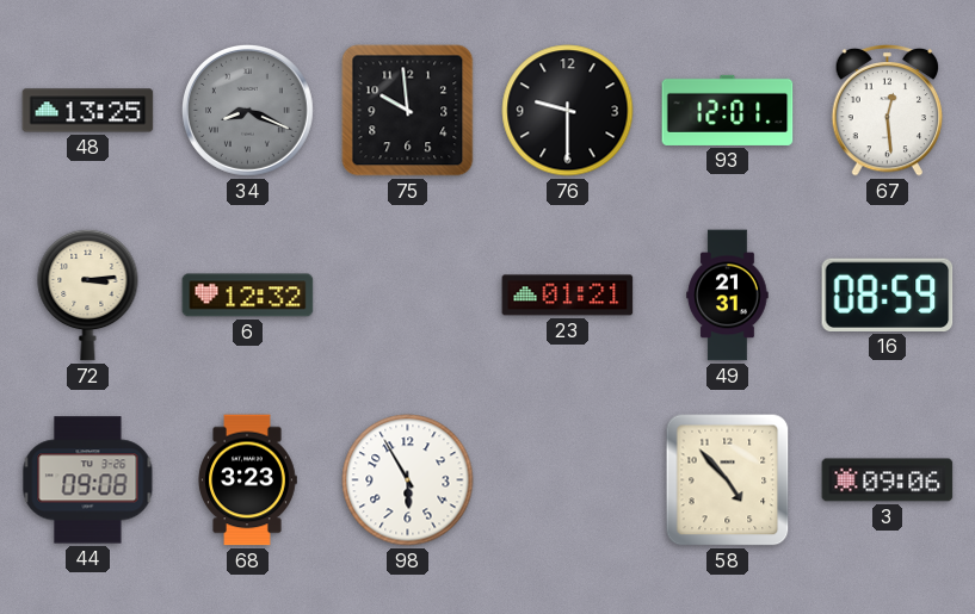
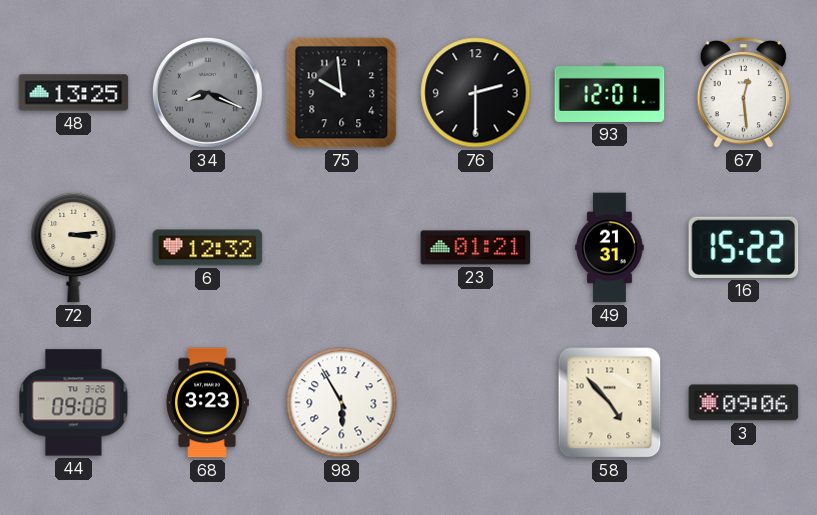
76: 9:30 -> 2:30
16: 08:59 -> 15:22
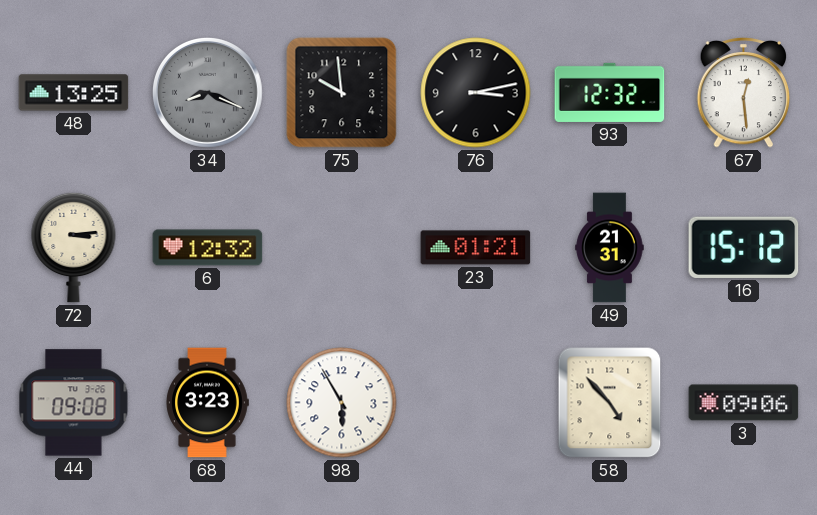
76: 2:30 -> 3:13
93: 12:01 -> 12:32
16: 15:22 -> 15:12
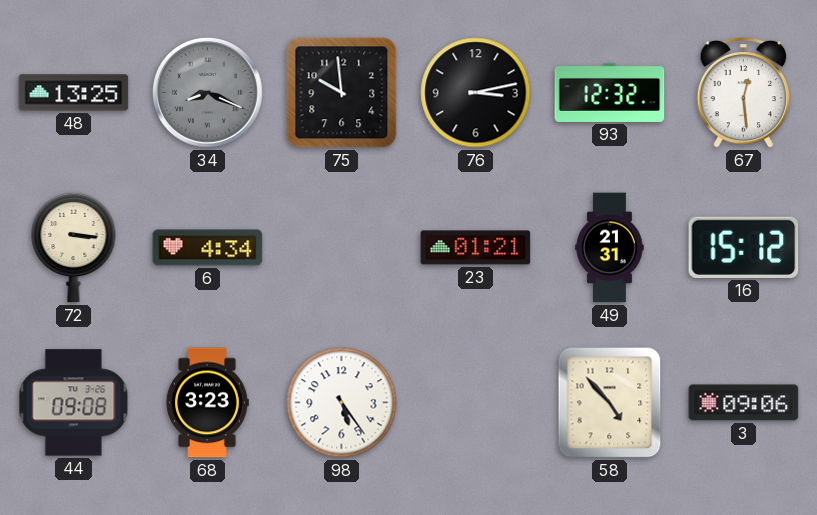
72: 3:14 -> 3:16
6: 12:32 -> 4:34
98: 5:55 -> 5:24
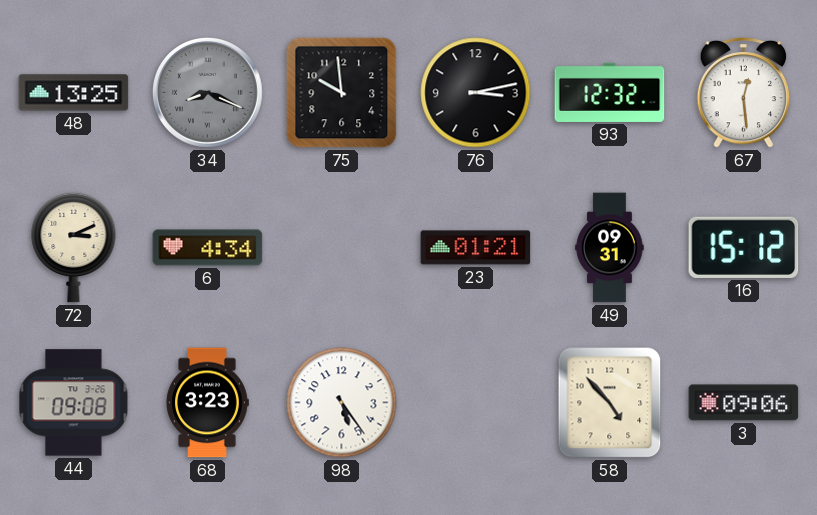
72: 3:16 -> 3:11
49: 21:31 -> 09:31
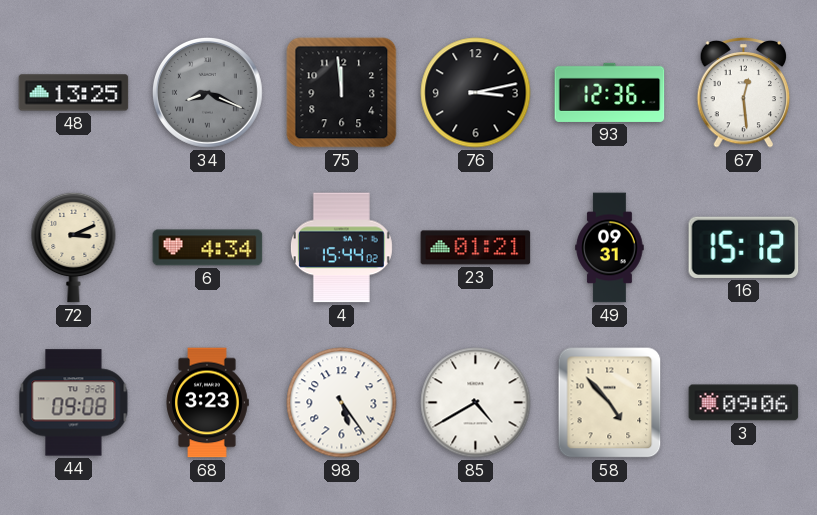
75: 9:59 -> 11:59
93: 12:32 -> 12:36
4: none -> 15:44
85: none -> 4:40
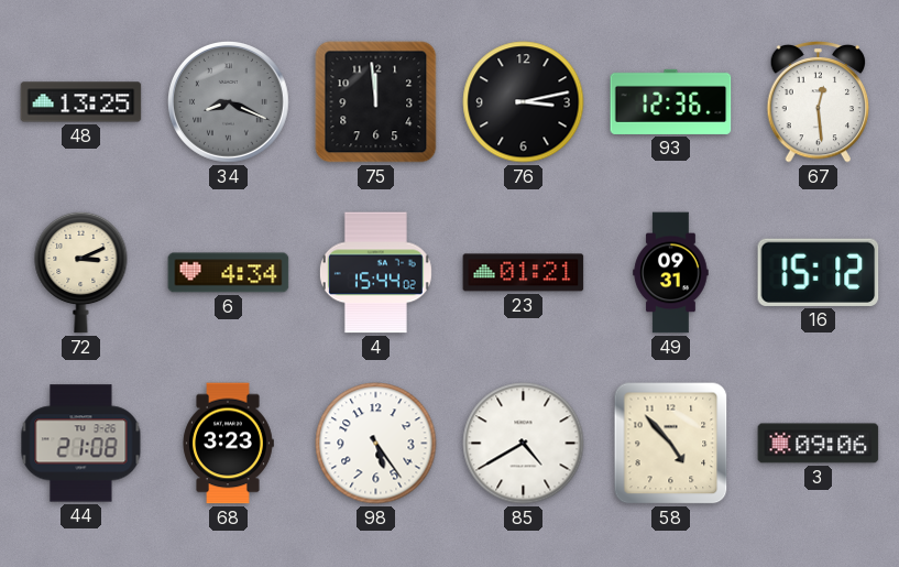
44: 09:08 -> 21:08
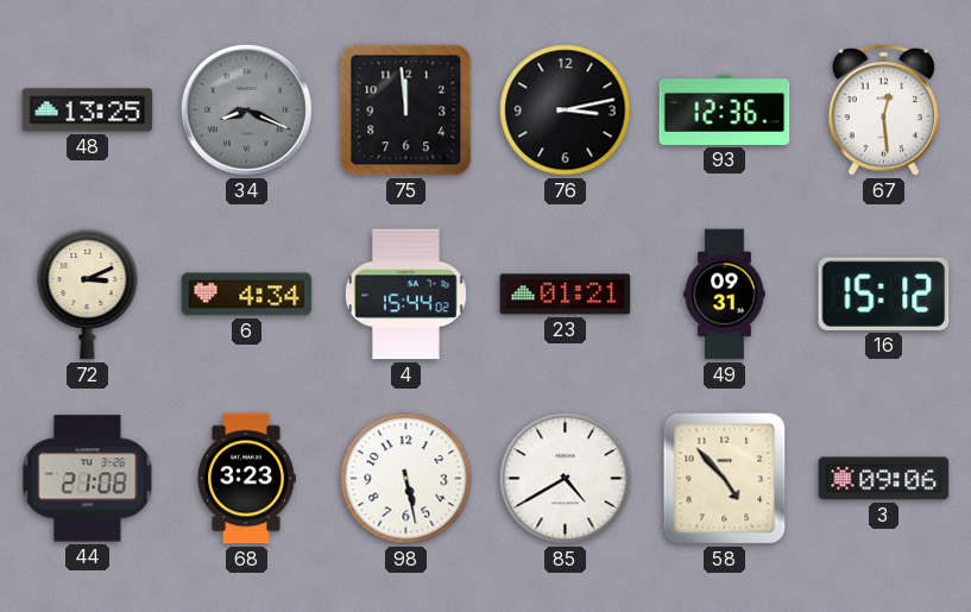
98: 5:24 -> 5:28
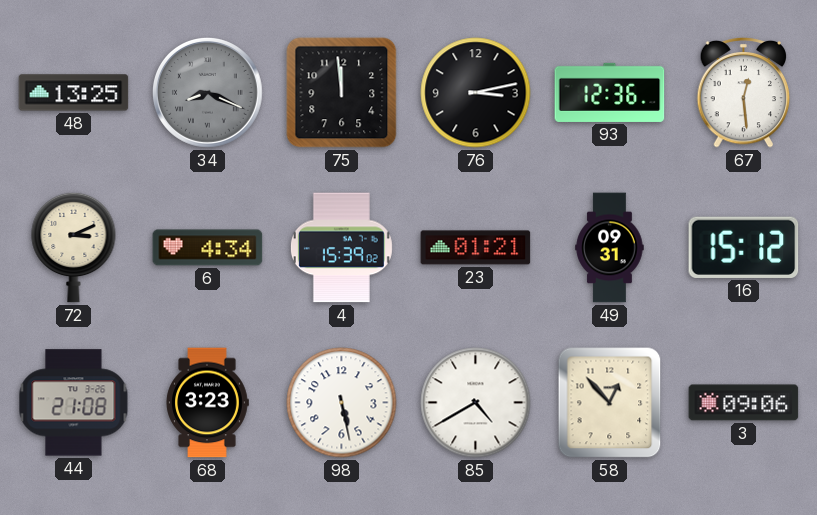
4: 15:44 -> 15:39
58: 4:53 -> 12:53
